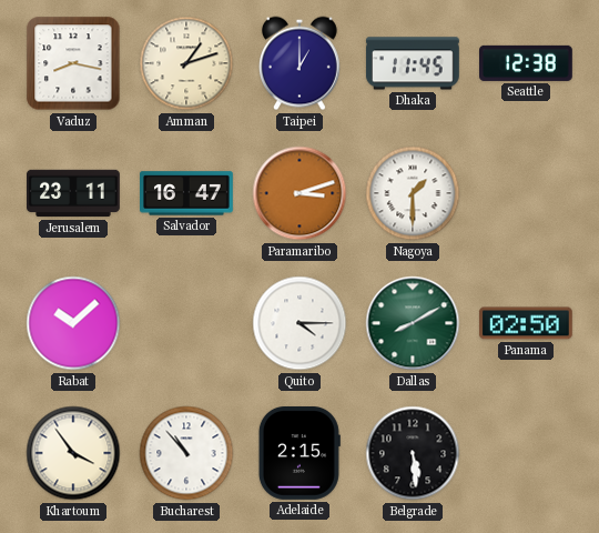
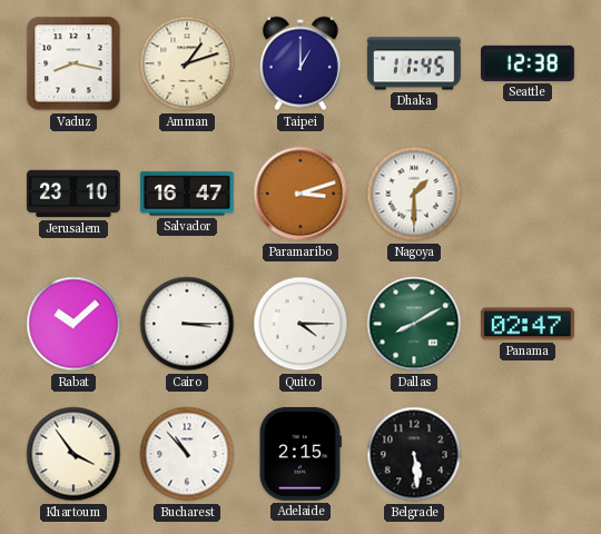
Jerusalem: 23:11 -> 23:10
Cairo: none -> 3:15
Panama: 02:50 -> 02:47
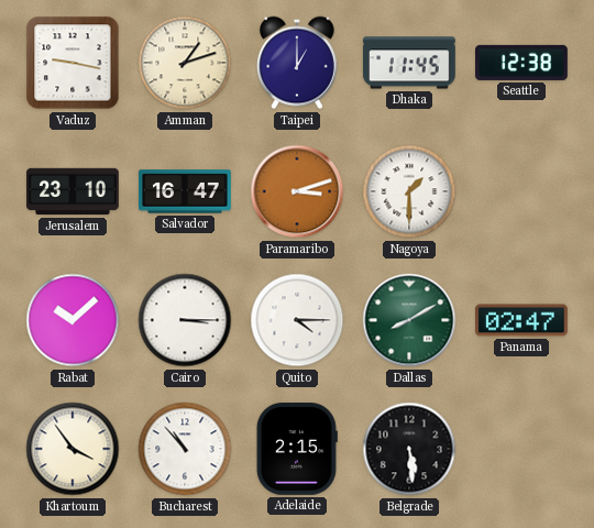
Vaduz: 8:17 -> 9:17
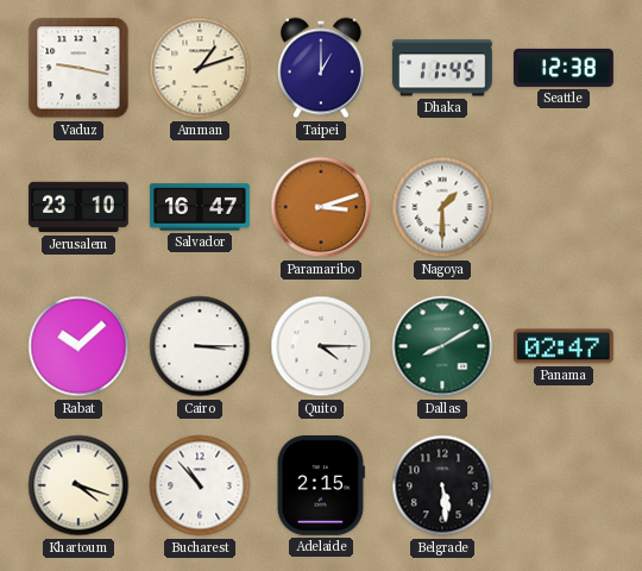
Khartoum: 3:54 -> 4:18
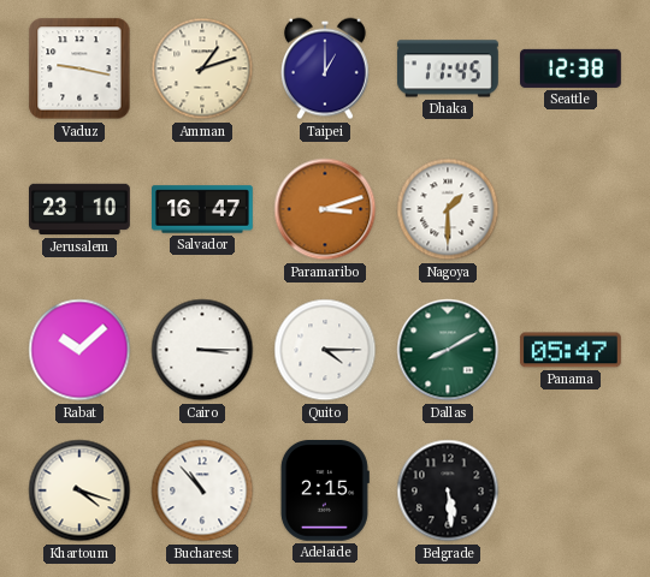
Panama: 02:47 -> 05:47
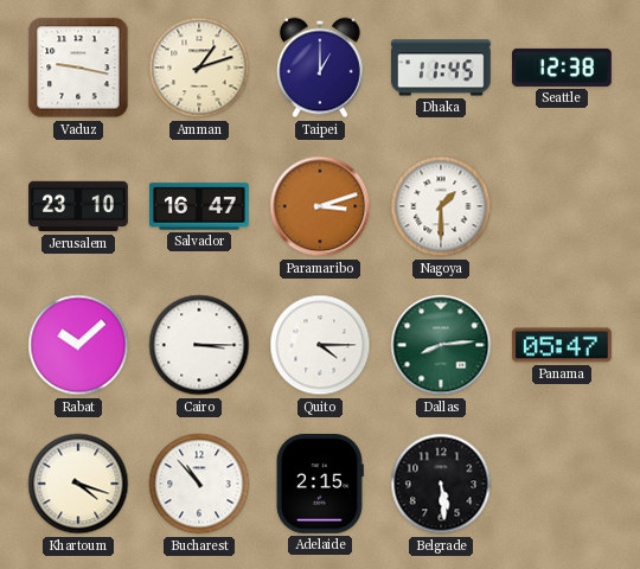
Dallas: 8:10 -> 8:14
